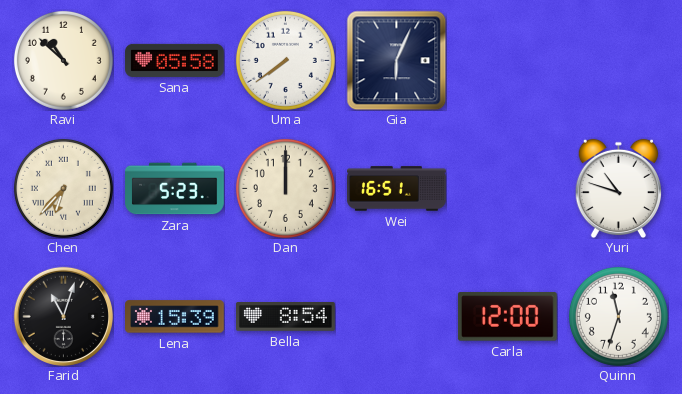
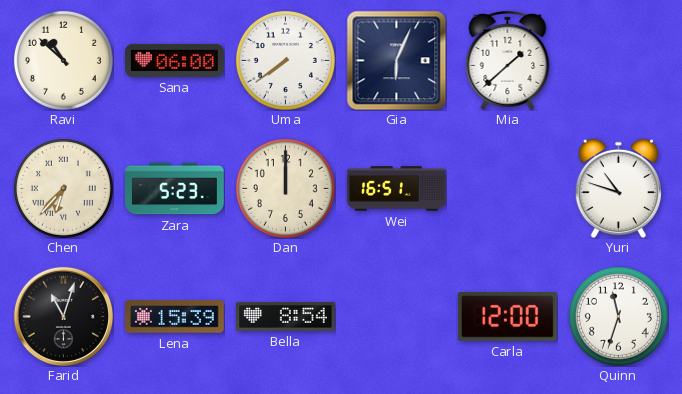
Sana: 05:58 -> 06:00
Mia: none -> 1:38
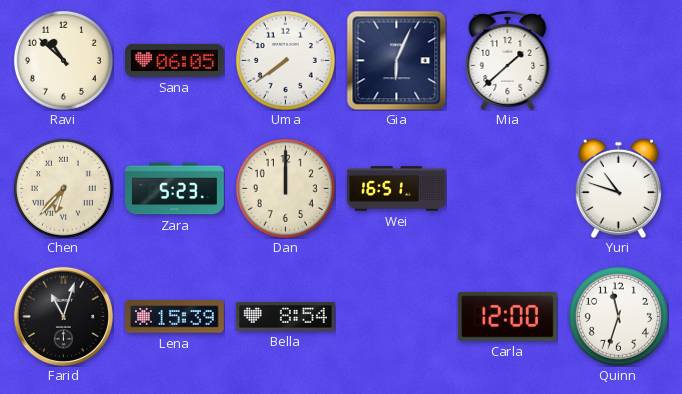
Sana: 06:00 -> 06:05
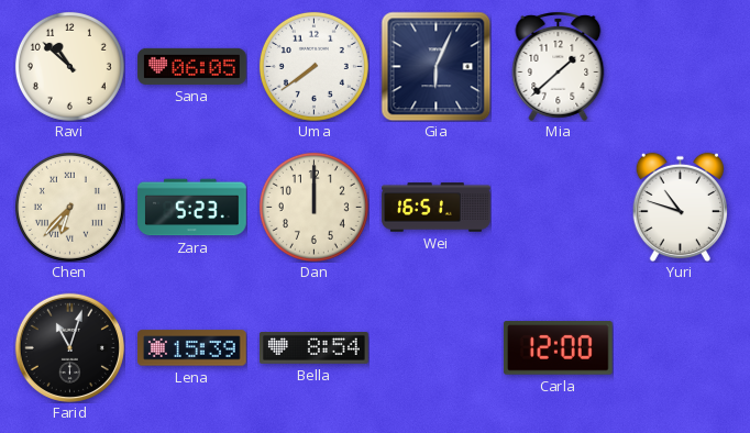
Quinn: 11:33 -> none
